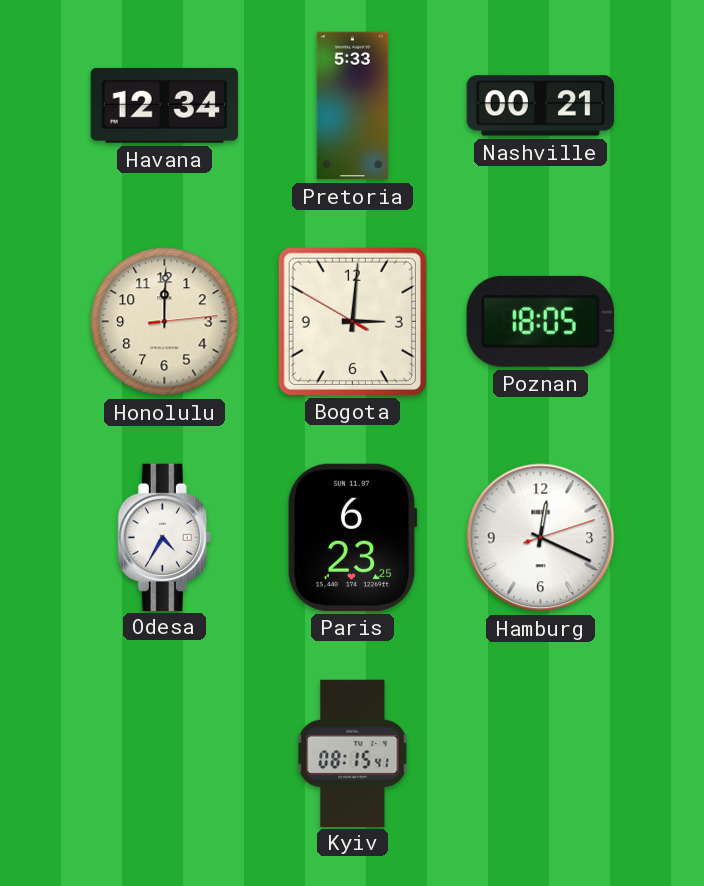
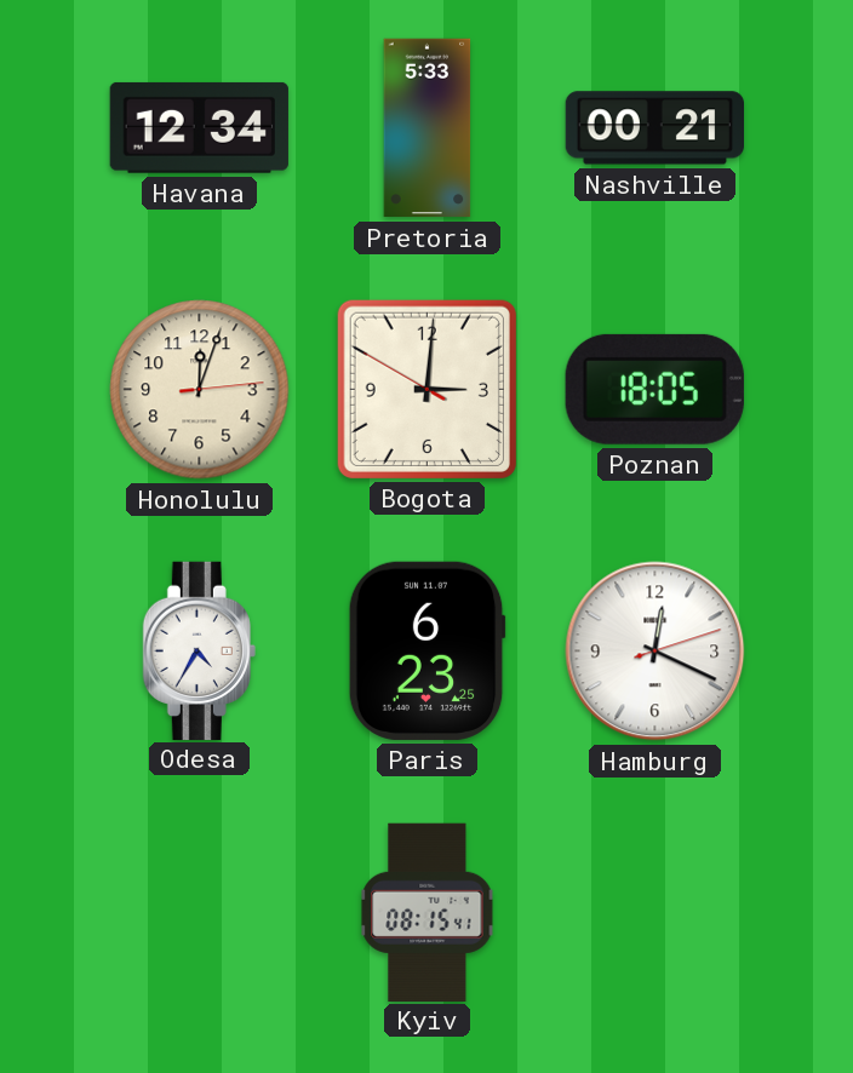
Honolulu: 12:00 -> 12:03
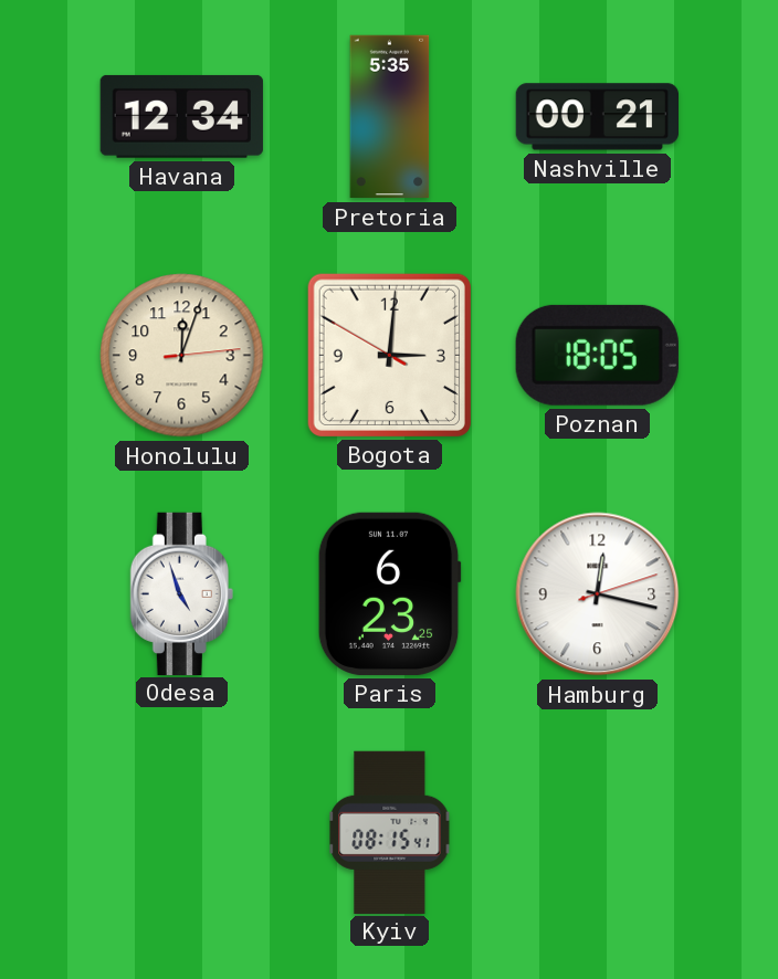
Pretoria: 5:33 -> 5:35
Odesa: 4:35 -> 4:57
Hamburg: 12:19 -> 12:17
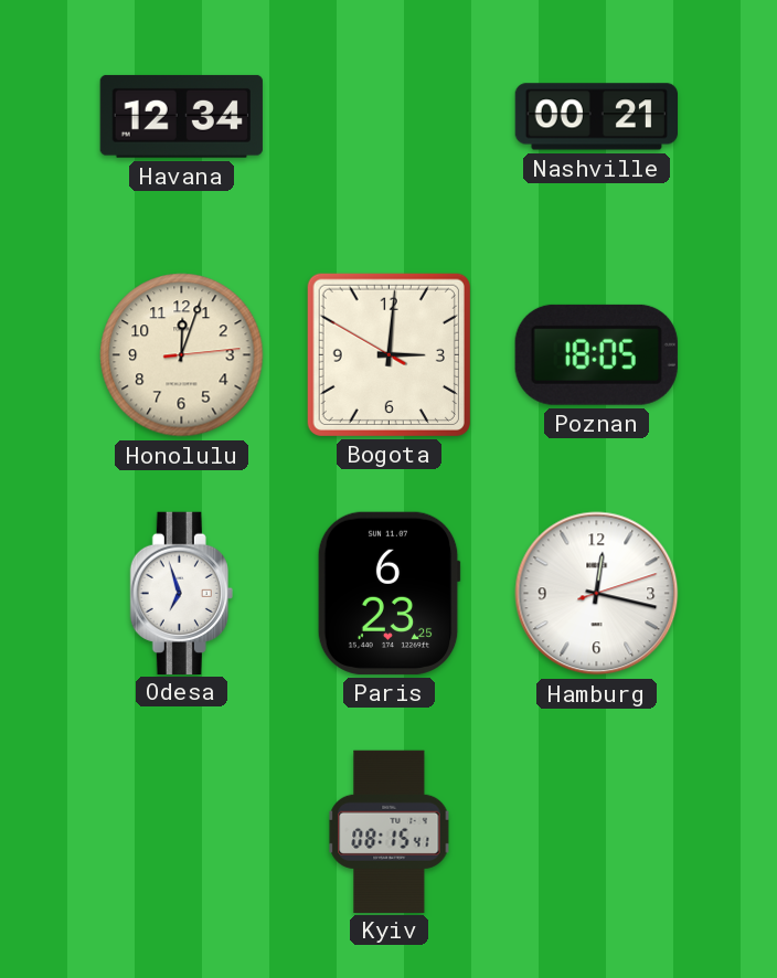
Pretoria: 5:35 -> none
Odesa: 4:57 -> 6:57
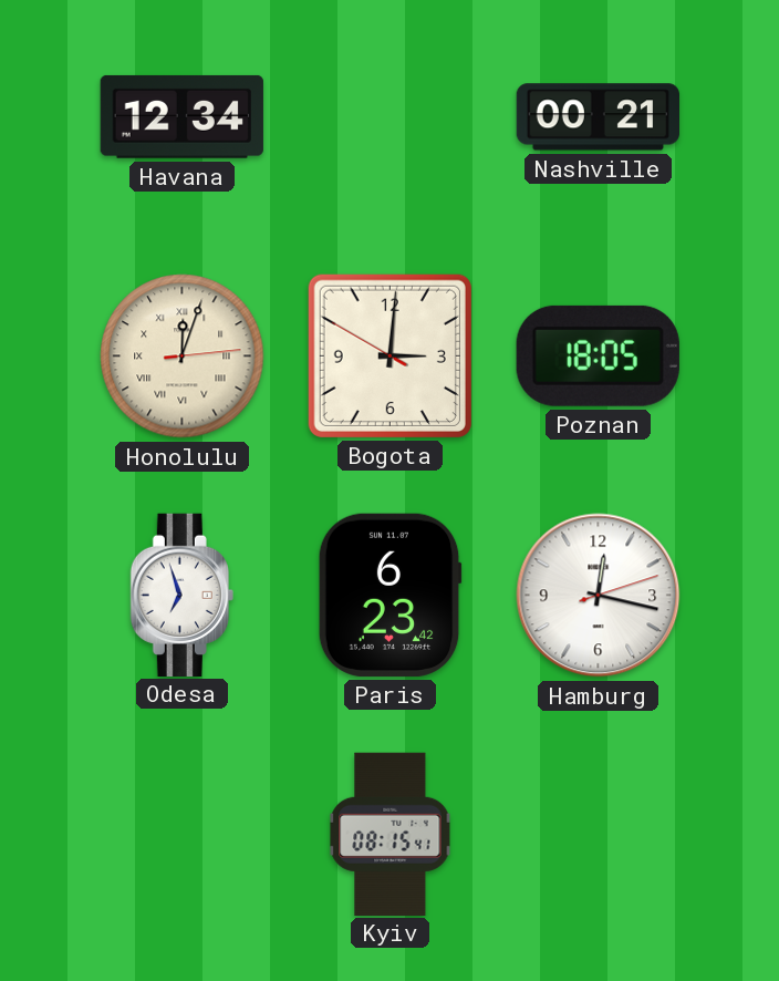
Honolulu numerals: Arabic -> Roman
Paris: 6:23:25 -> 6:23:42
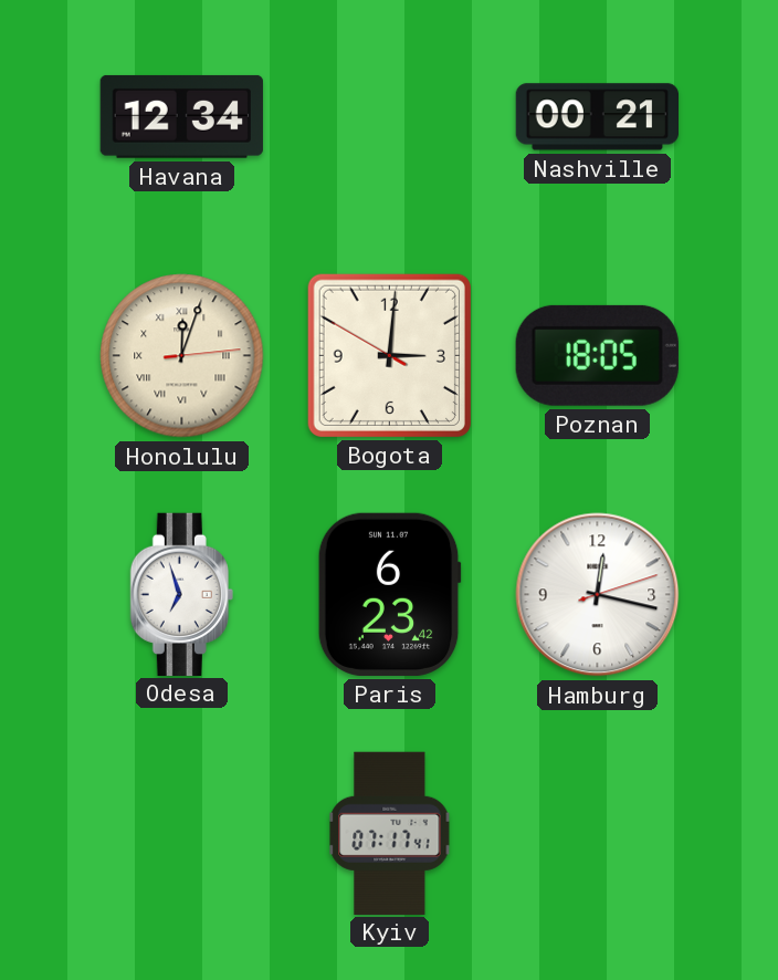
Kyiv: 08:15 -> 07:17
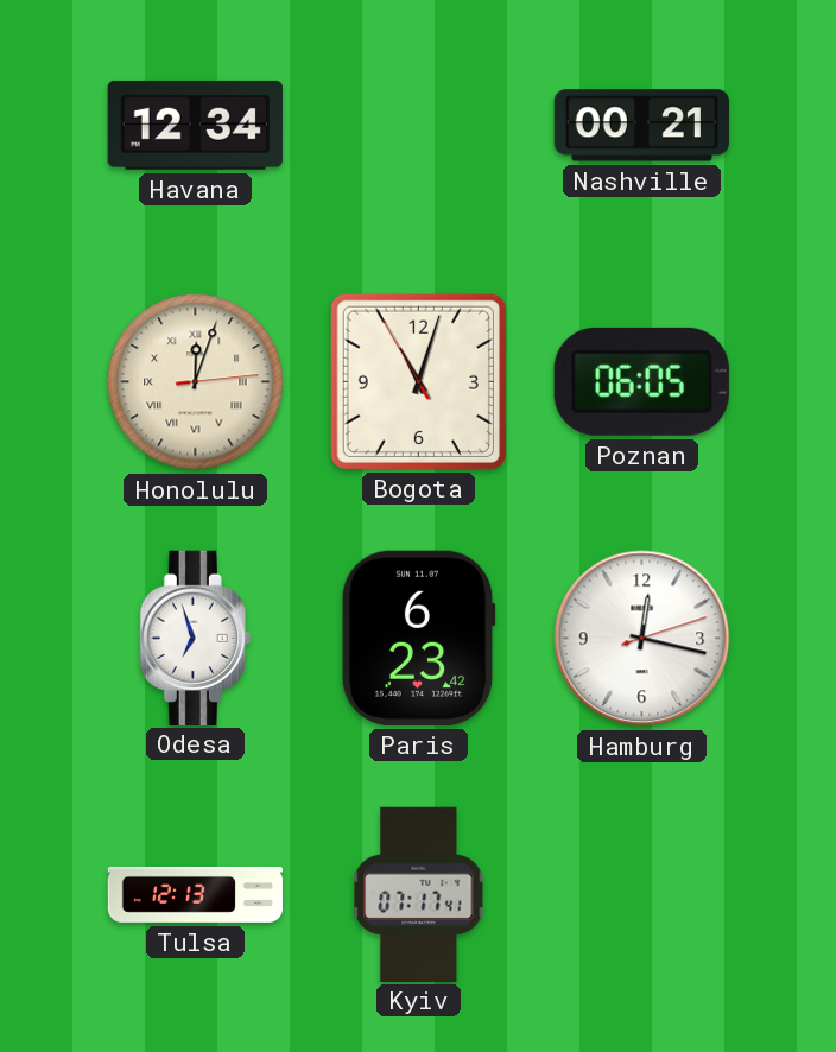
Bogota: 3:00 -> 11:02
Poznan: 18:05 -> 06:05
Tulsa: none -> 12:13
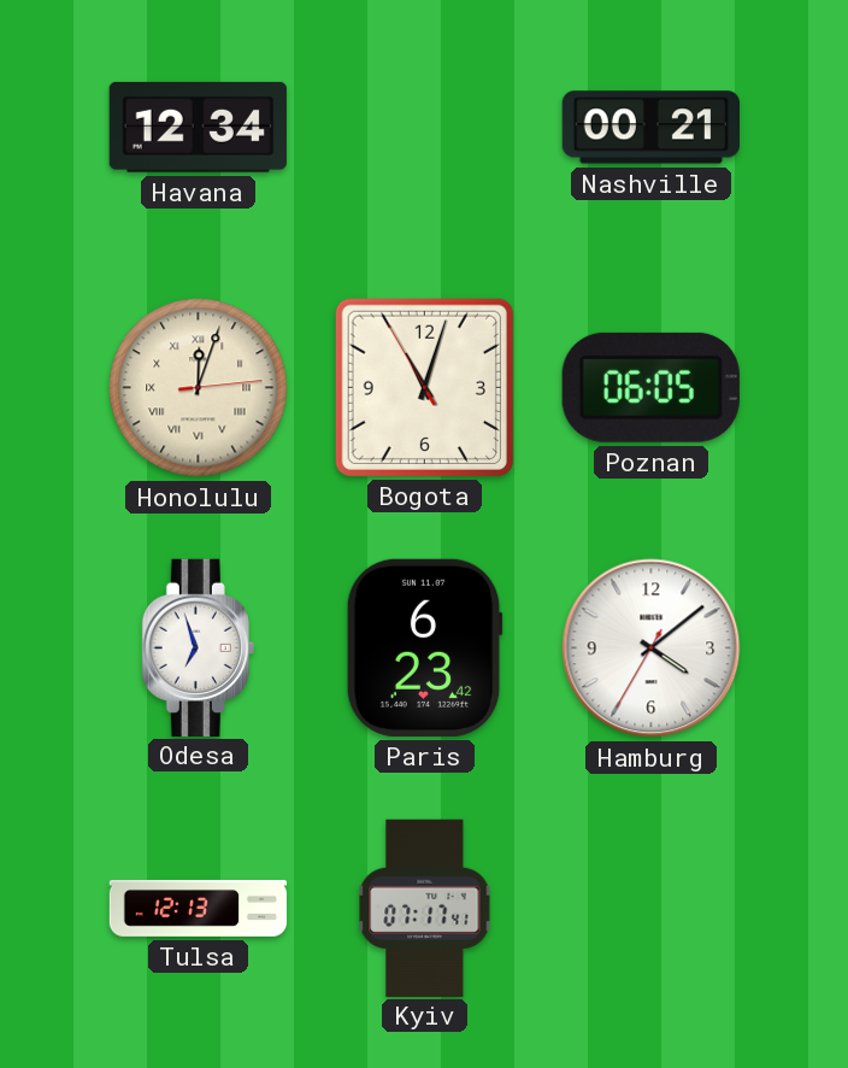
Hamburg: 12:17 -> 4:08
